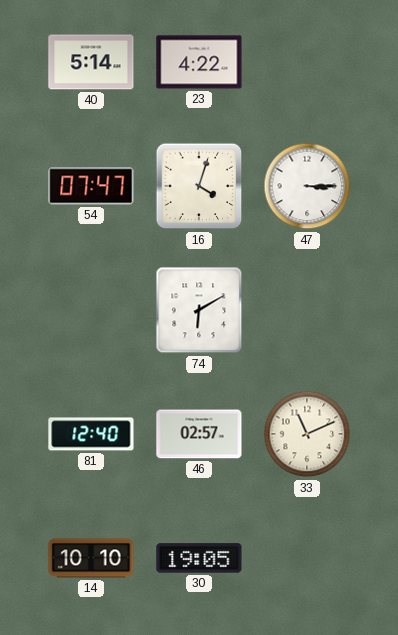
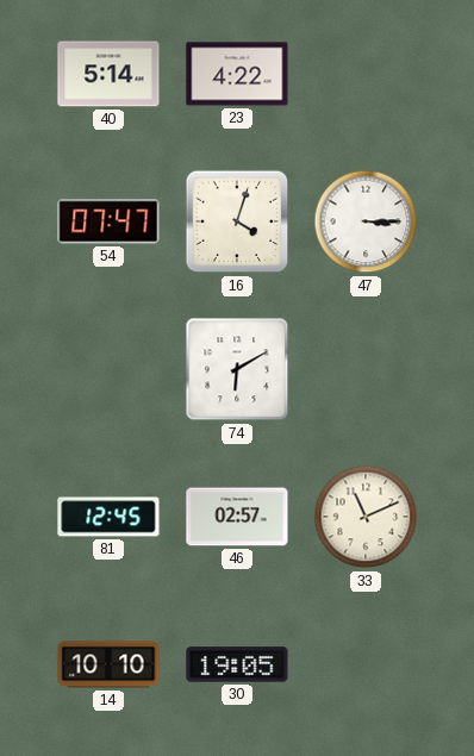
81: 12:40 -> 12:45
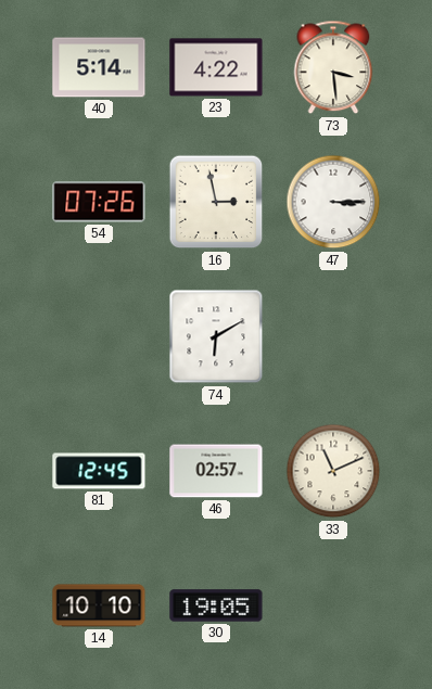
73: none -> 3:29
54: 07:47 -> 07:26
16: 4:03 -> 2:58
